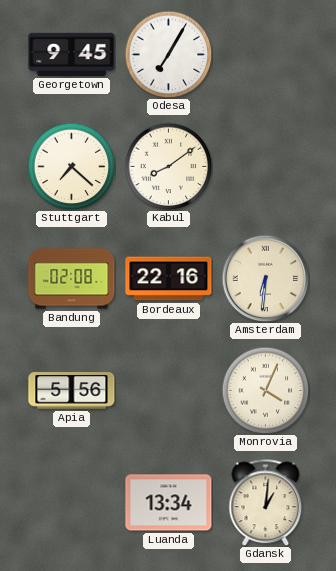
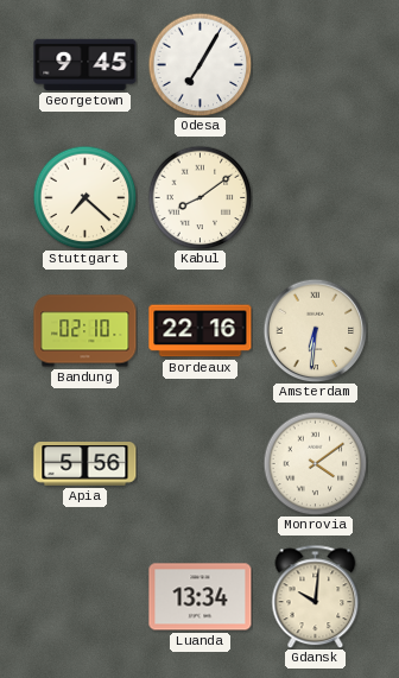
Bandung: 02:08 -> 02:10
Monrovia: 4:04 -> 4:09
Gdansk: 1:01 -> 10:01
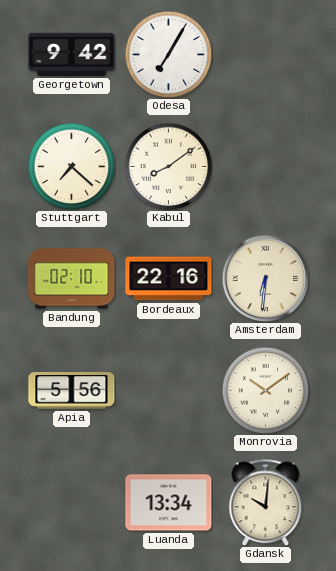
Georgetown: 9:45 -> 9:42
Monrovia: 4:09 -> 10:09
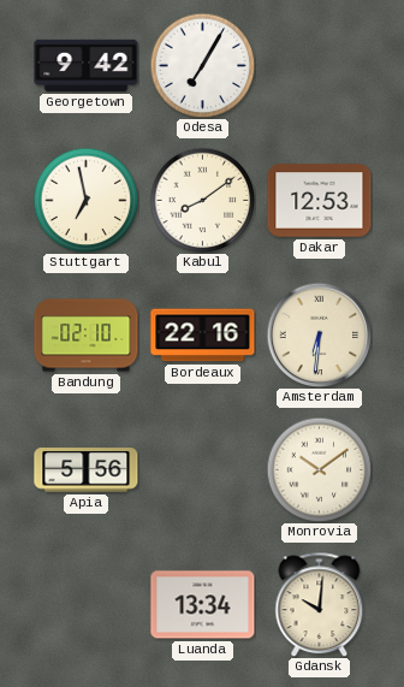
Stuttgart: 7:22 -> 6:58
Dakar: none -> 12:53
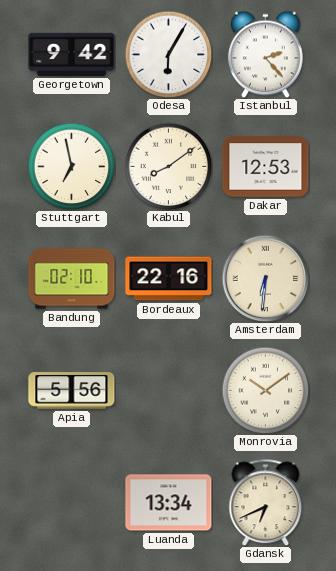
Odesa: 7:05 -> 6:05
Istanbul: none -> 2:23
Gdansk: 10:01 -> 6:41
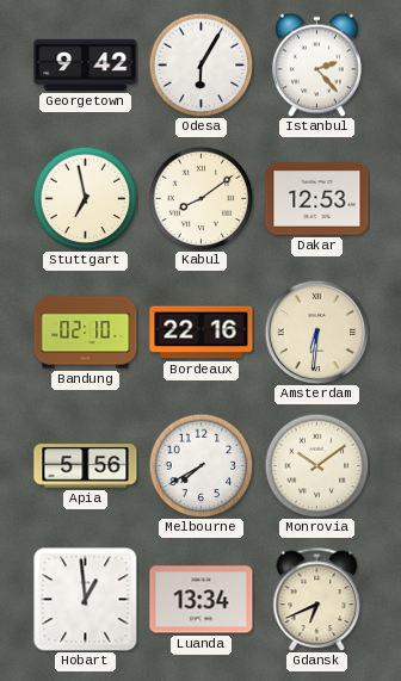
Melbourne: none -> 7:40
Hobart: none -> 12:59
